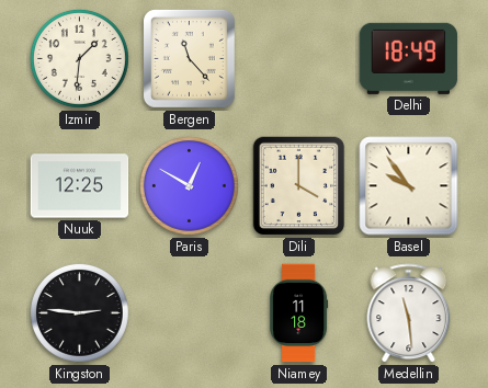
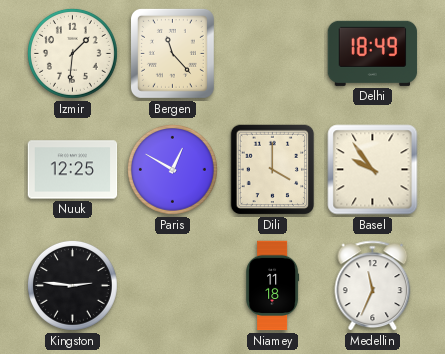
Medellin: 11:29 -> 11:34
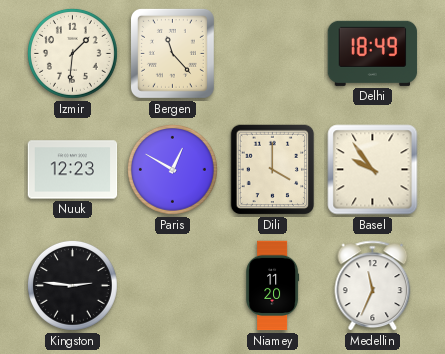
Nuuk: 12:25 -> 12:23
Niamey: 11:18 -> 11:20
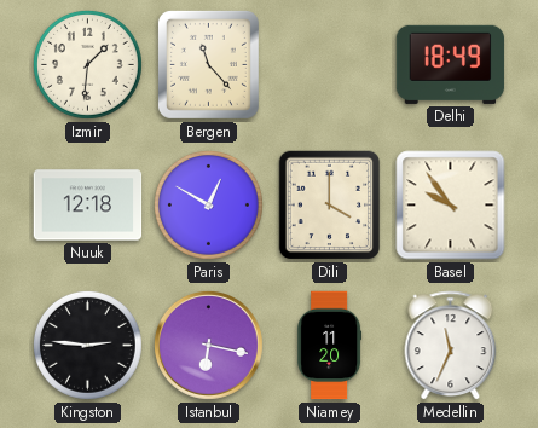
Nuuk: 12:23 -> 12:18
Istanbul: none -> 6:17
